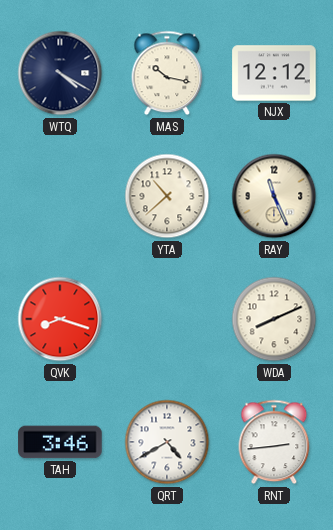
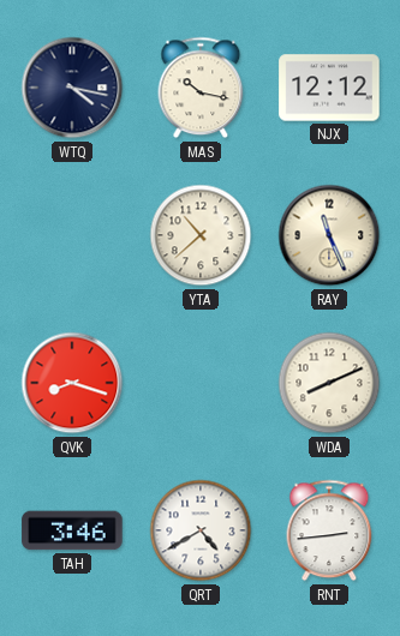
WTQ: 4:20 -> 4:17
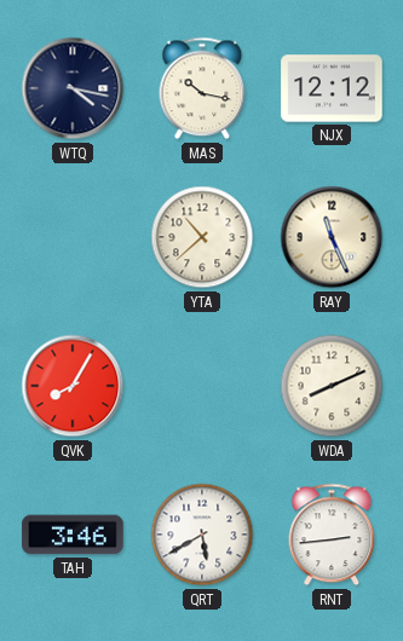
QVK: 8:18 -> 8:05
QRT: 4:40 -> 5:40
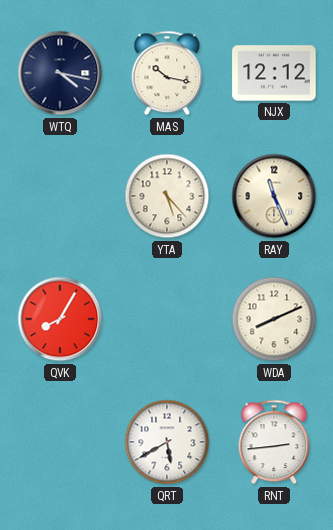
YTA: 10:38 -> 5:23
TAH: 3:46 -> none
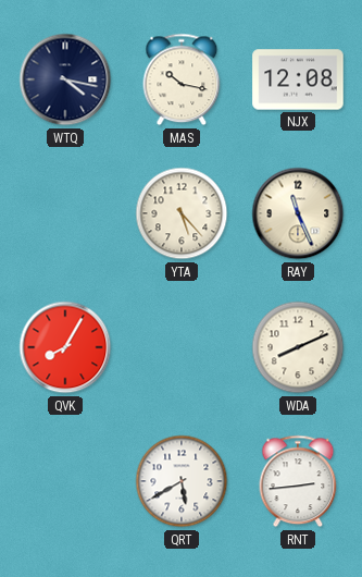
NJX: 12:12 -> 12:08
